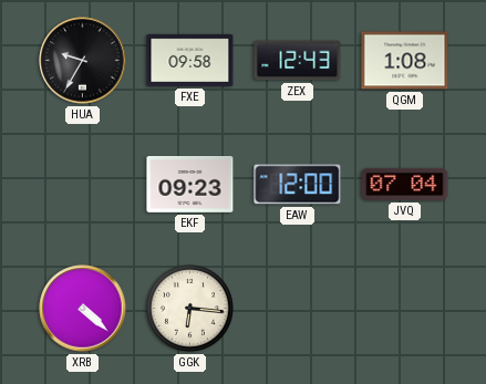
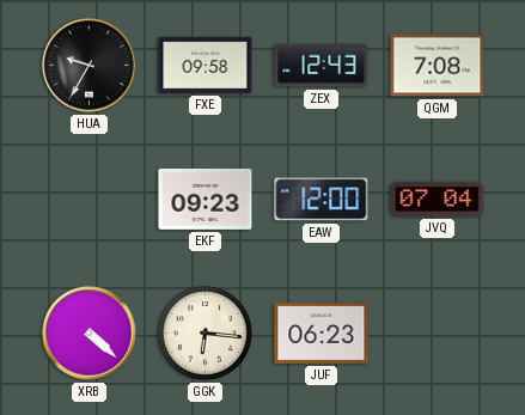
QGM: 1:08 -> 7:08
JUF: none -> 06:23
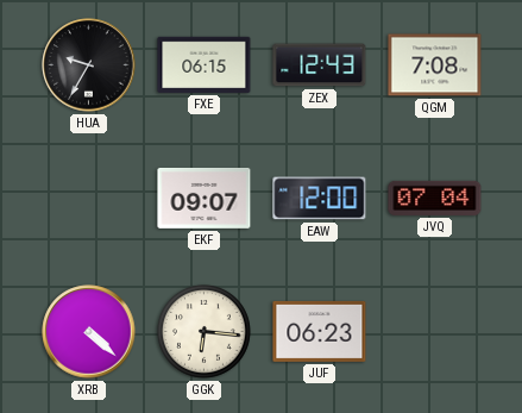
FXE: 09:58 -> 06:15
EKF: 09:23 -> 09:07
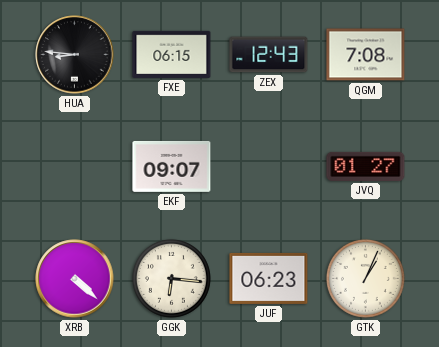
HUA: 9:35 -> 8:46
EAW: 12:00 -> none
JVQ: 07:04 -> 01:27
GTK: none -> 1:04
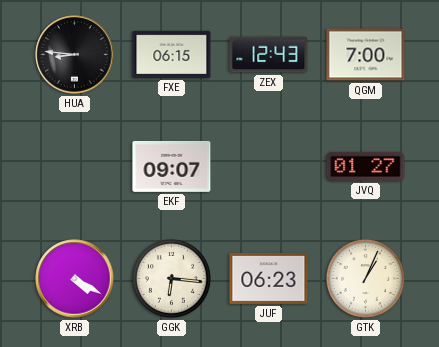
QGM: 7:08 -> 7:00
XRB: 4:22 -> 4:20
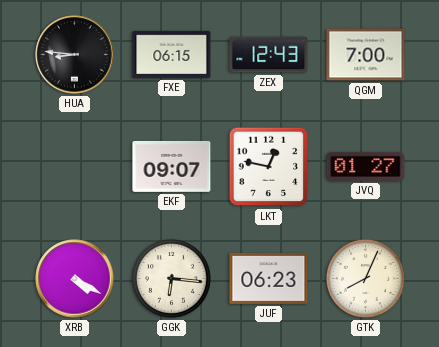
LKT: none -> 12:47
GTK: 1:04 -> 8:04
